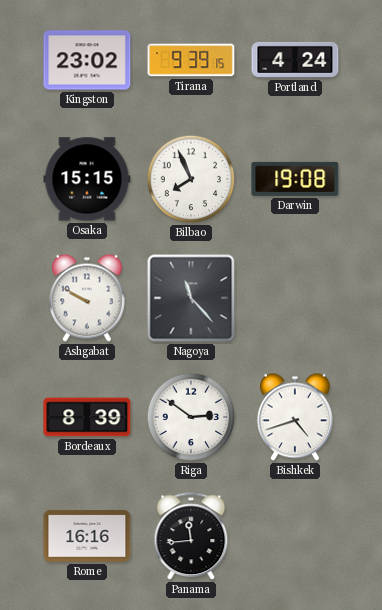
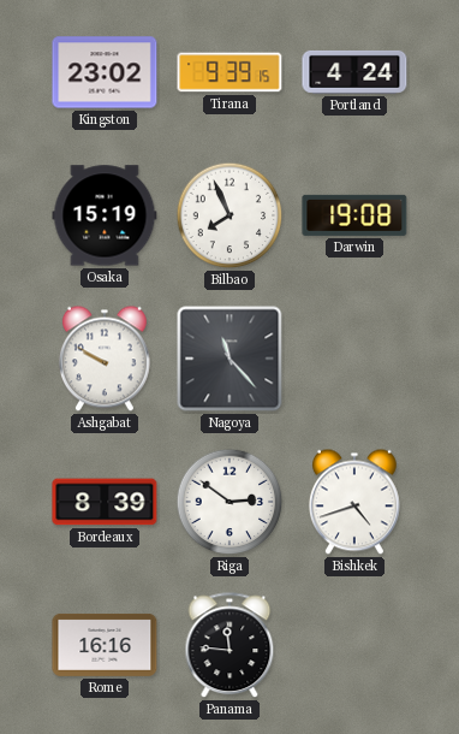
Osaka: 15:15 -> 15:19
Panama: 11:44 -> 11:46
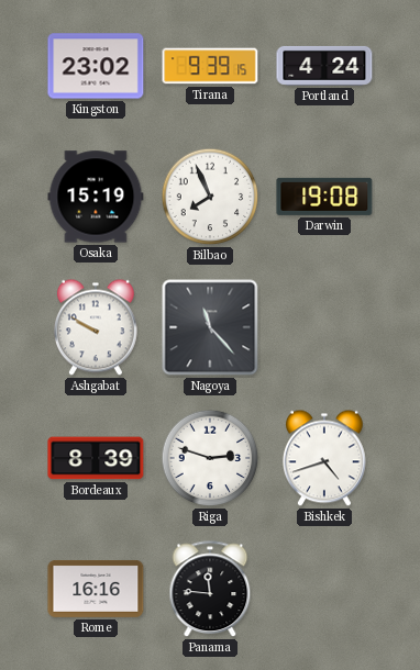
Riga: 2:51 -> 2:48
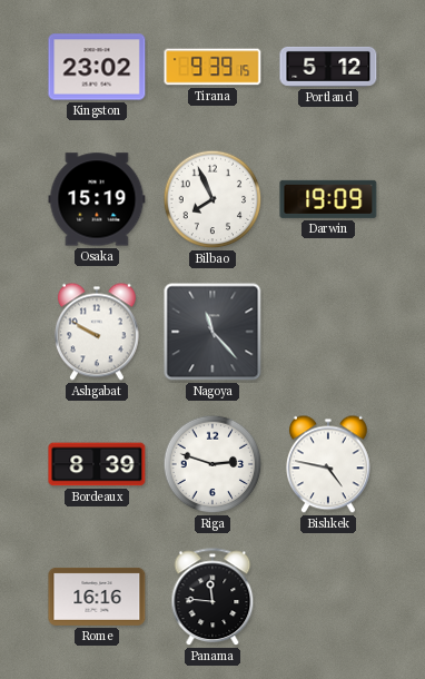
Portland: 4:24 -> 5:12
Darwin: 19:08 -> 19:09
Bishkek: 4:42 -> 4:47
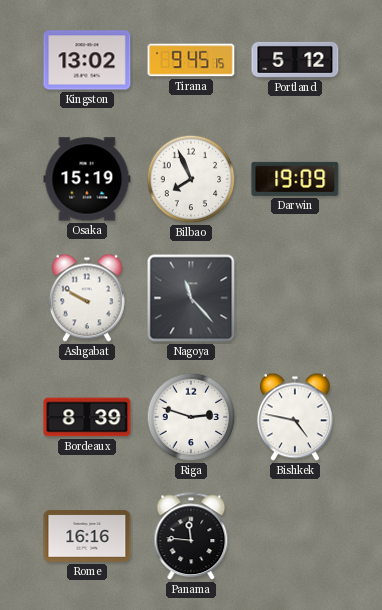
Kingston: 23:02 -> 13:02
Tirana: 9:39 -> 9:45
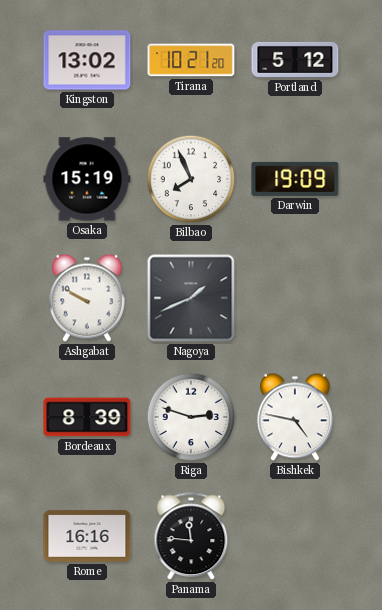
Tirana: 9:45 -> 10:21
Nagoya: 11:23 -> 1:41
